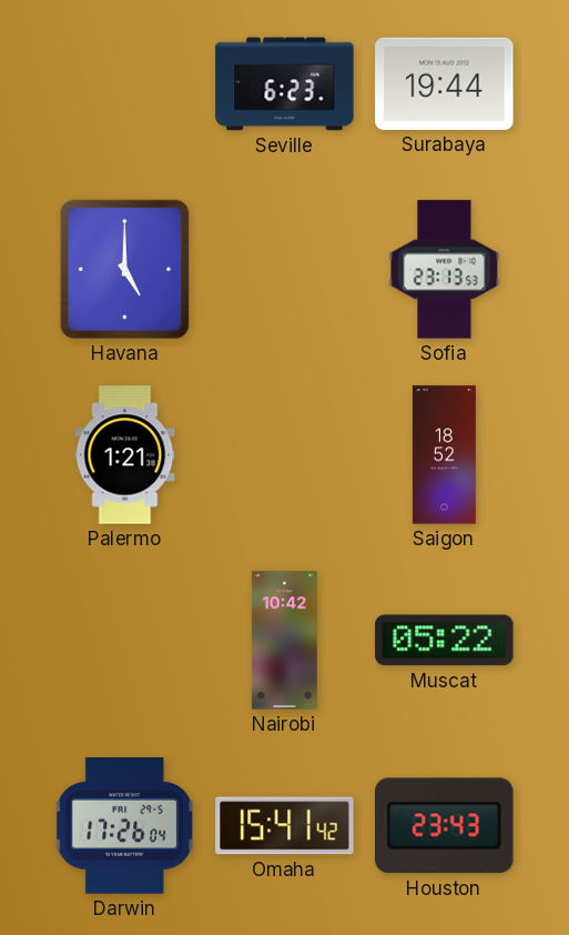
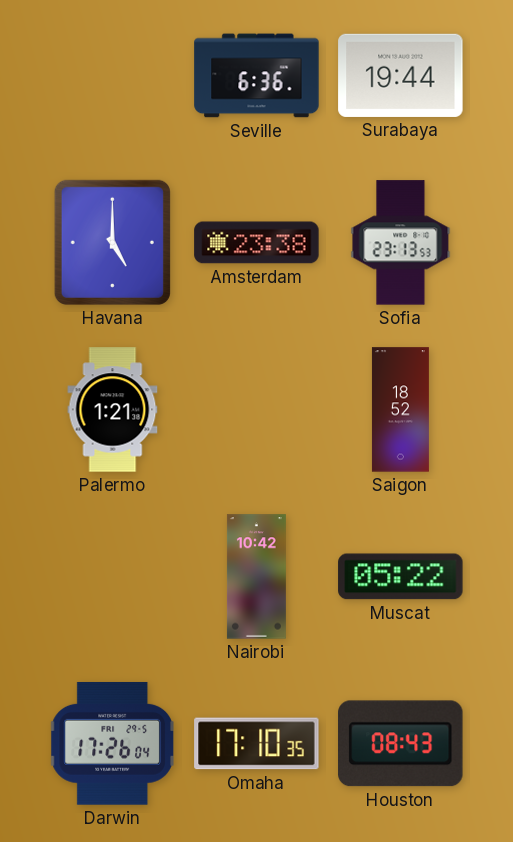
Seville: 6:23 -> 6:36
Amsterdam: none -> 23:38
Omaha: 15:41 -> 17:10
Houston: 23:43 -> 08:43
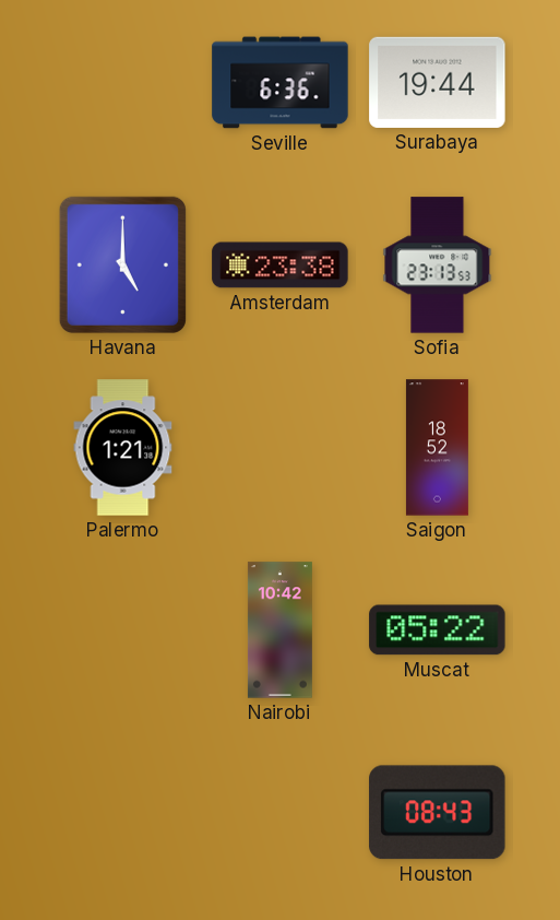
Darwin: 17:26 -> none
Omaha: 17:10 -> none
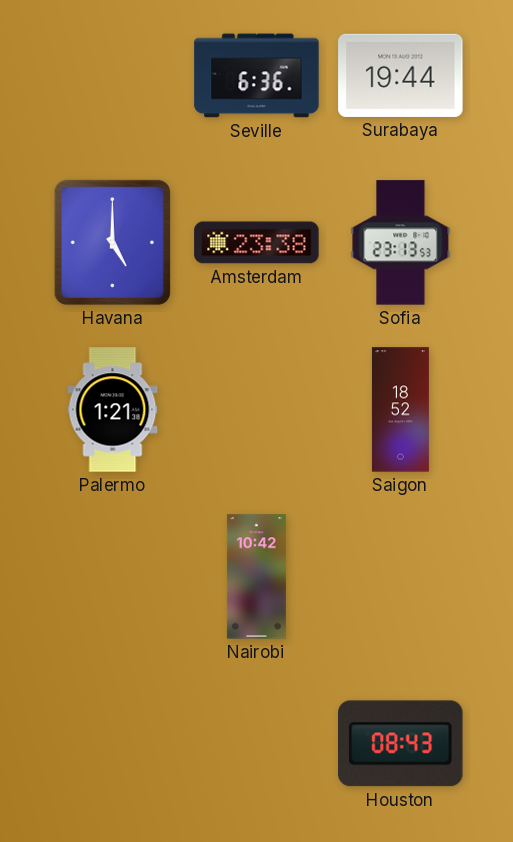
Muscat: 05:22 -> none
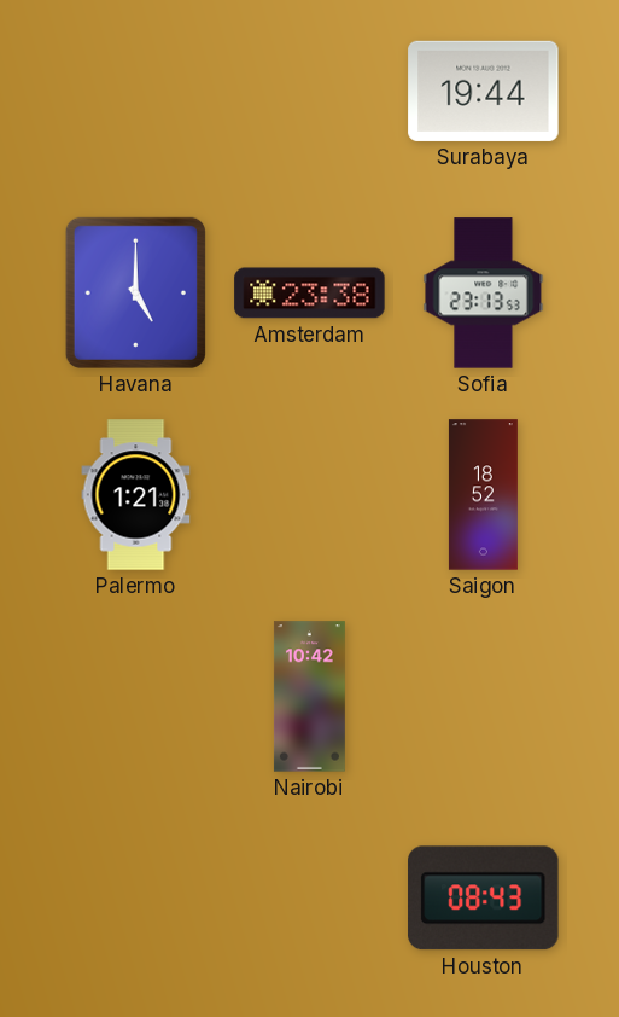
Seville: 6:36 -> none
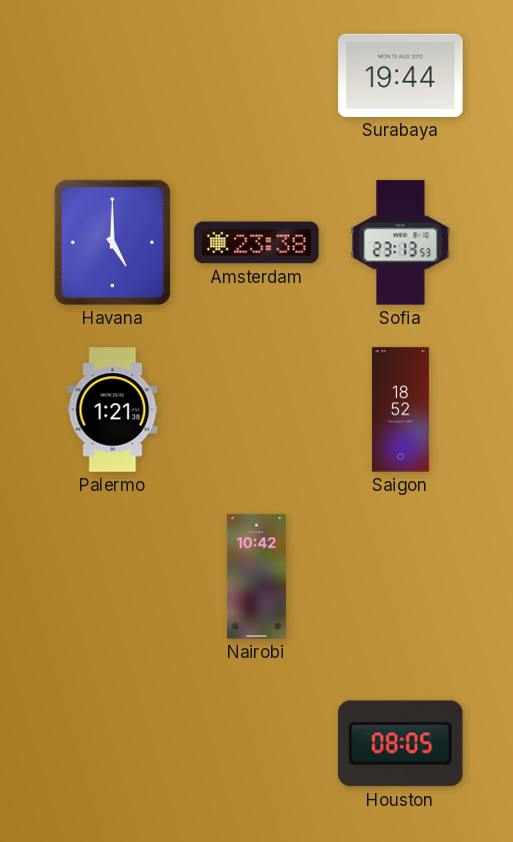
Houston: 08:43 -> 08:05
